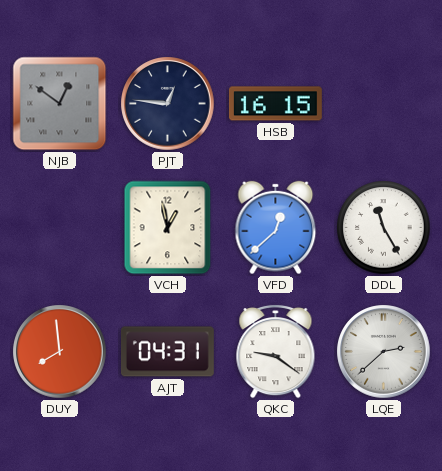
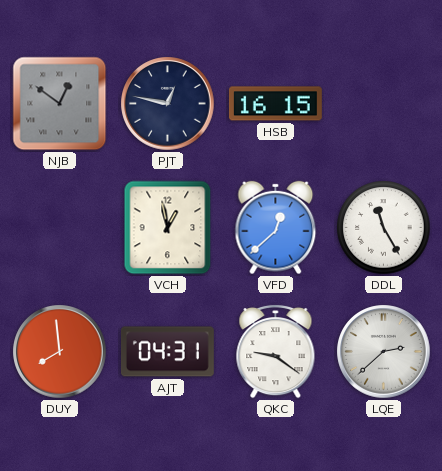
PJT: 12:46 -> 12:47
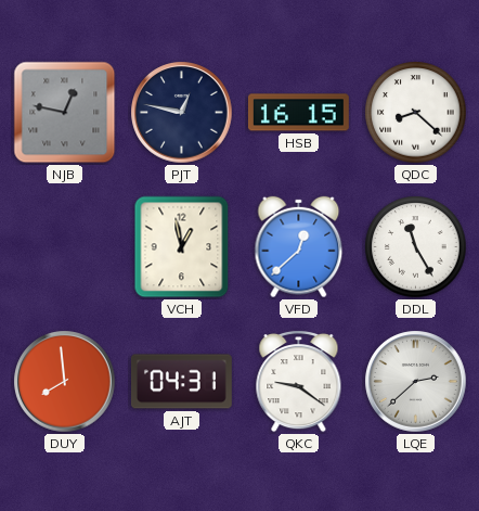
NJB: 12:51 -> 12:47
QDC: none -> 8:22
